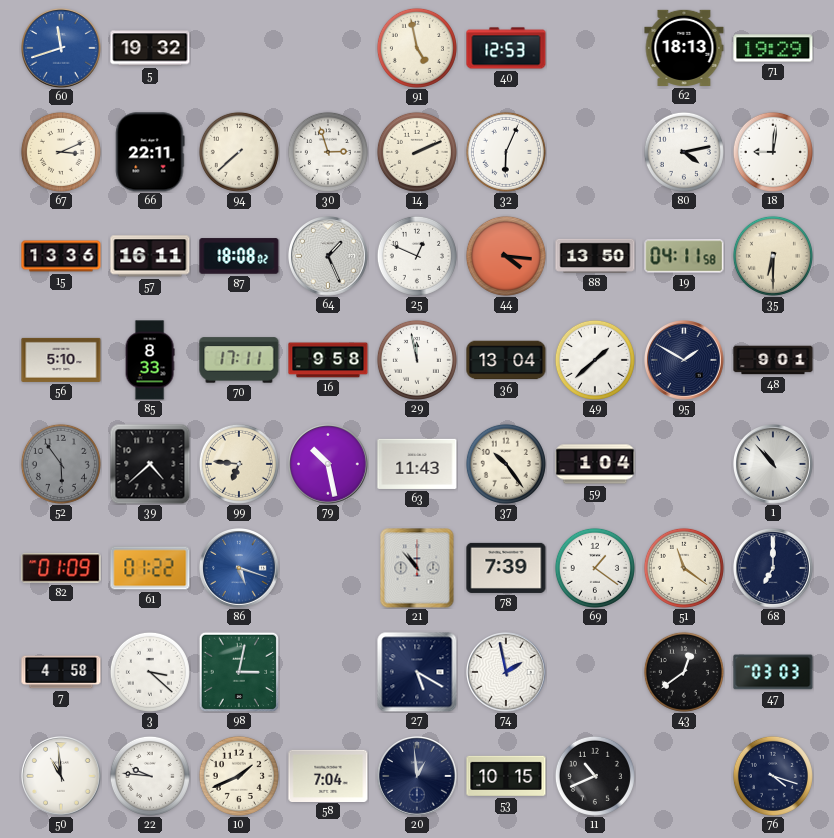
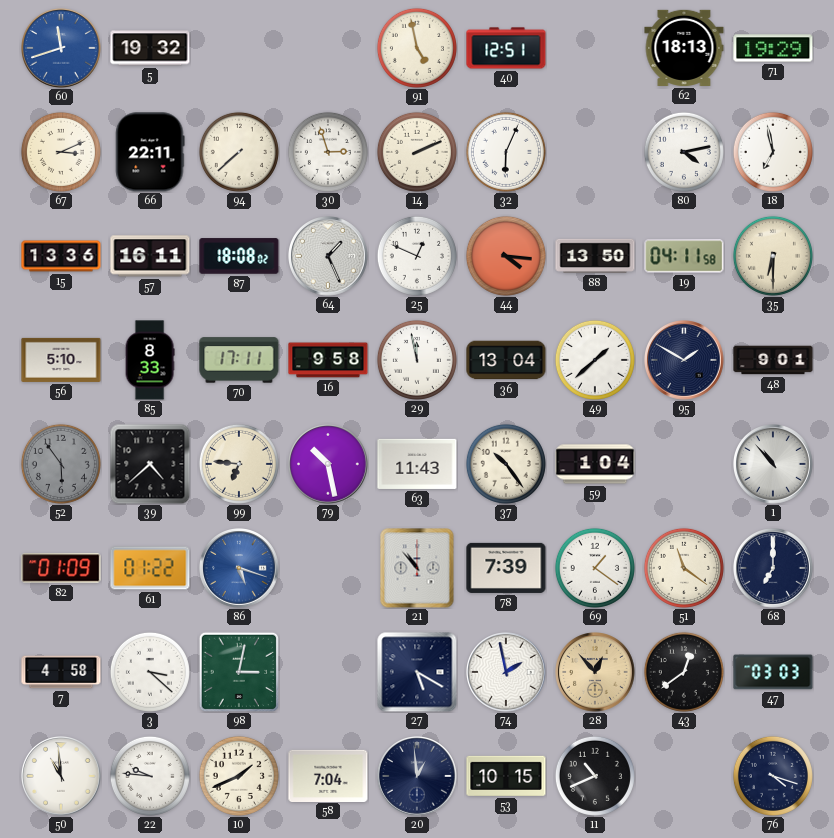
40: 12:53 -> 12:51
18: 9:01 -> 6:58
28: none -> 12:53
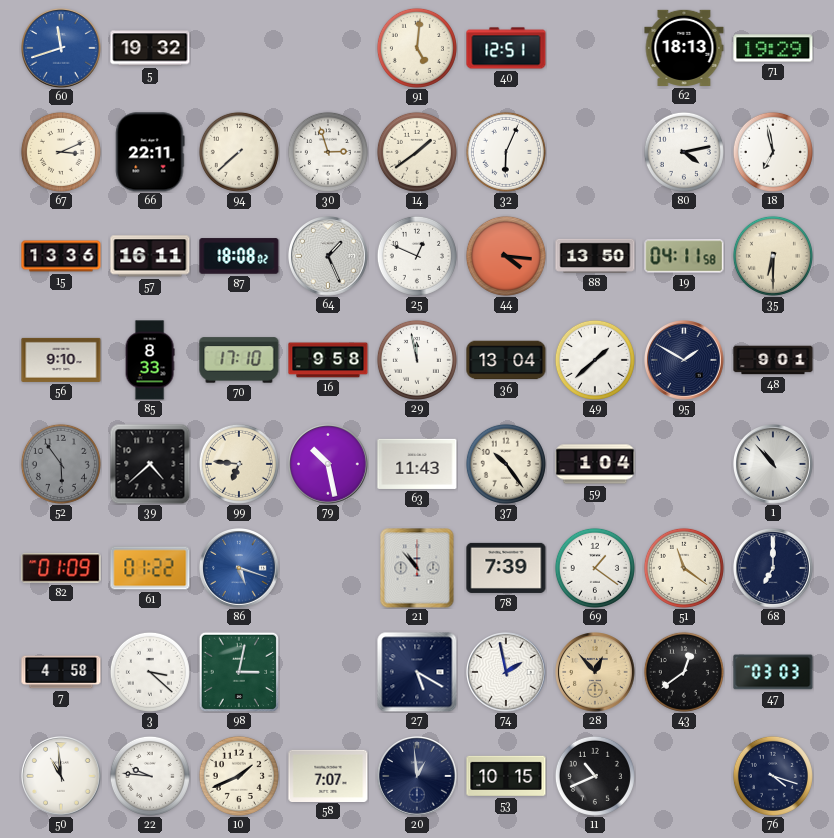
91: 4:58 -> 5:01
14: 2:11 -> 1:39
56: 5:10 -> 9:10
70: 17:11 -> 17:10
58: 7:04 -> 7:07
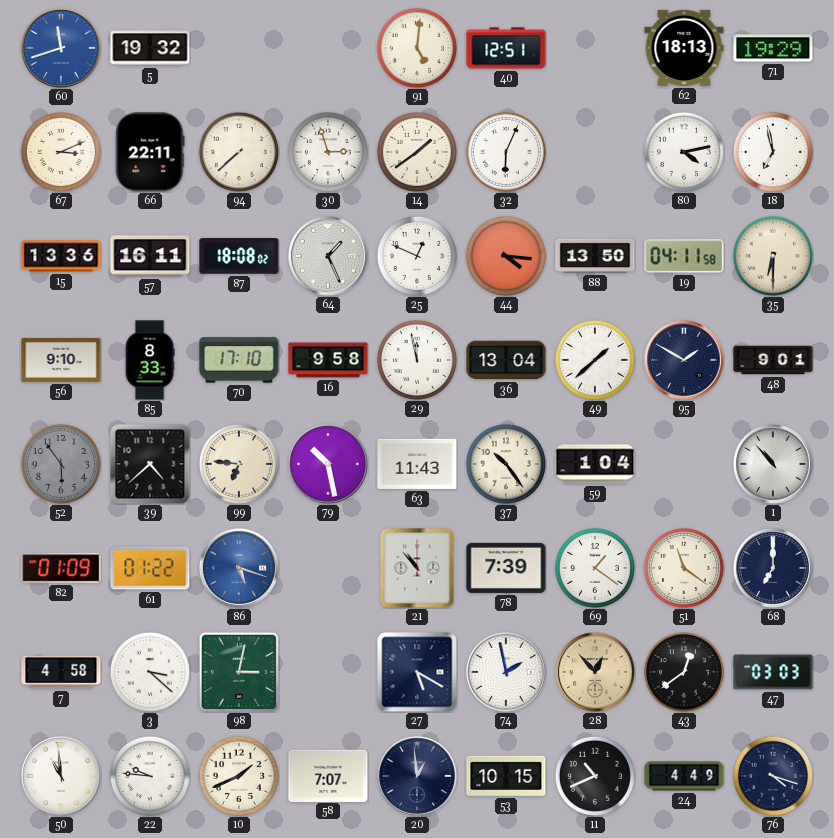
24: none -> 4:49
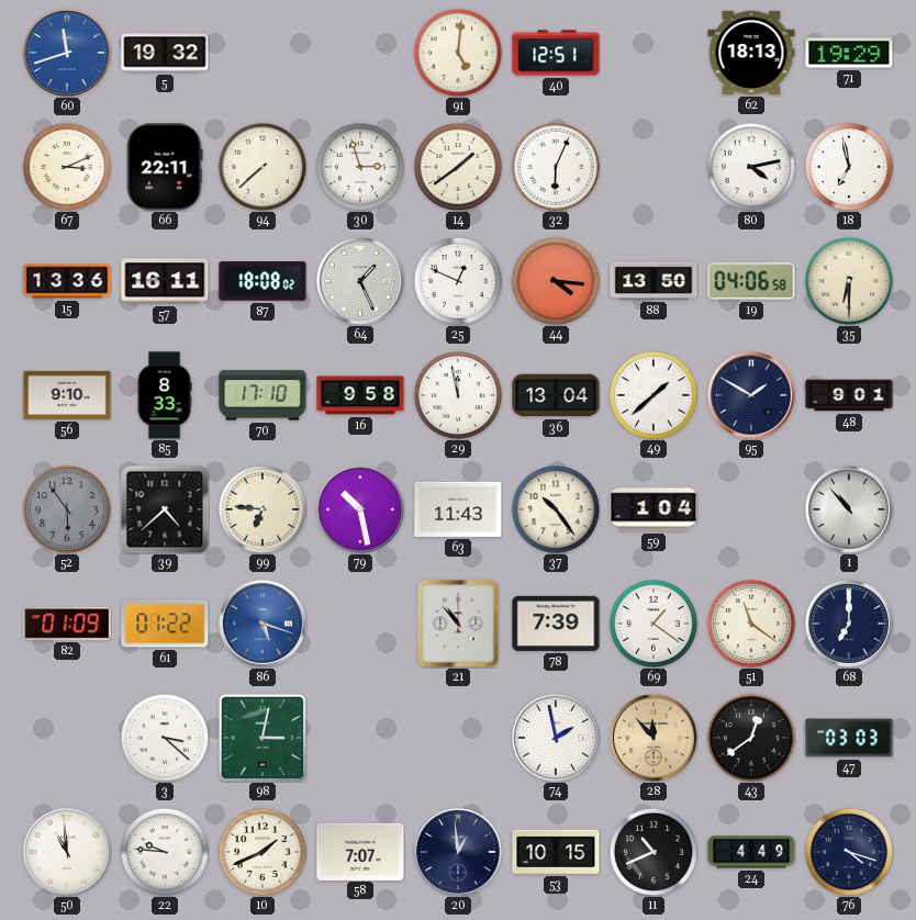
19: 04:11 -> 04:06
7: 4:58 -> none
27: 5:20 -> none
28: 12:53 -> 11:53
